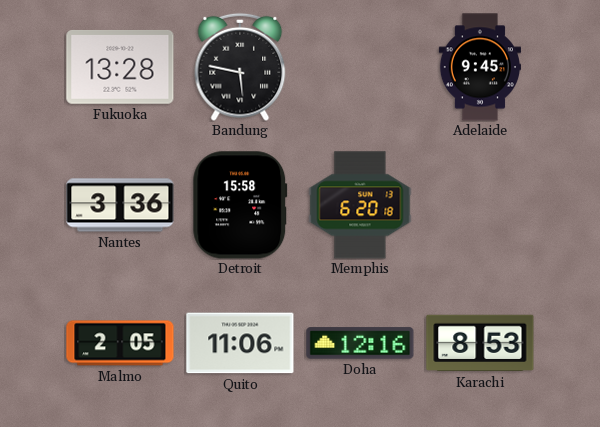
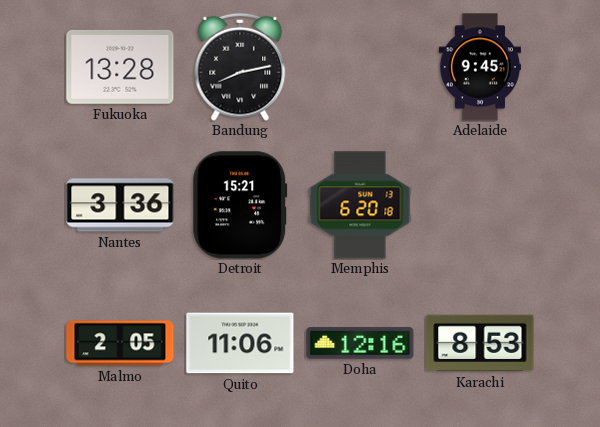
Bandung: 5:47 -> 8:13
Detroit: 15:58 -> 15:21
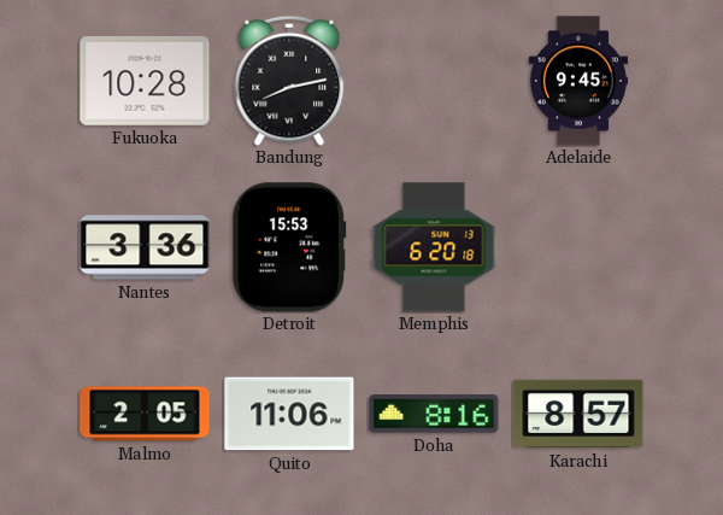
Fukuoka: 13:28 -> 10:28
Detroit: 15:21 -> 15:53
Doha: 12:16 -> 8:16
Karachi: 8:53 -> 8:57
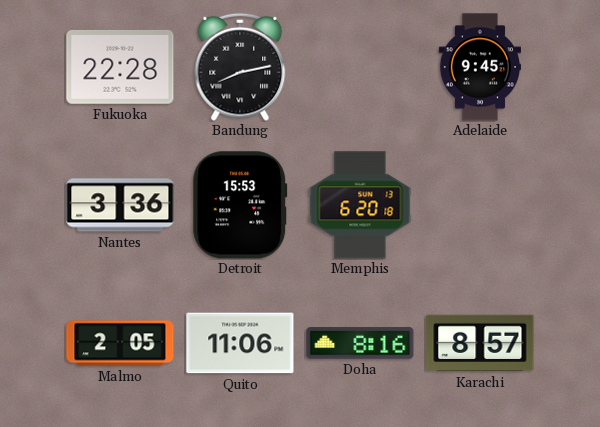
Fukuoka: 10:28 -> 22:28
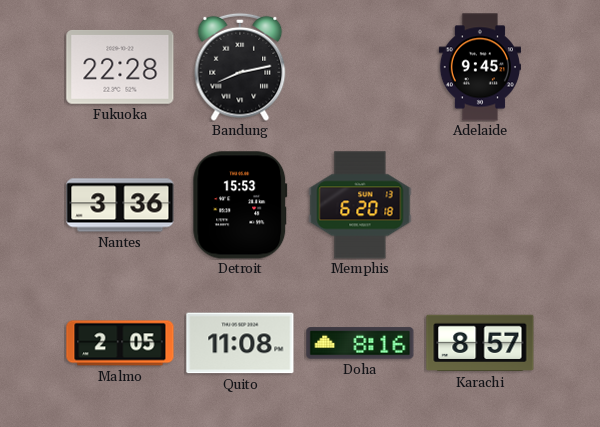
Quito: 11:06 -> 11:08
